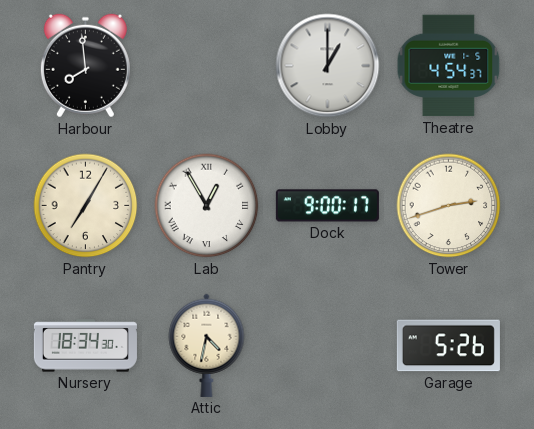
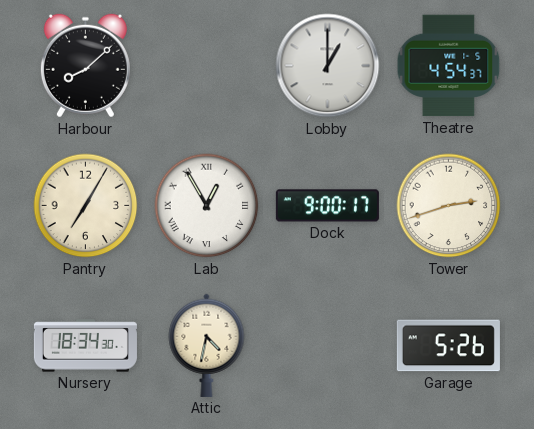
Harbour: 7:59 -> 8:08
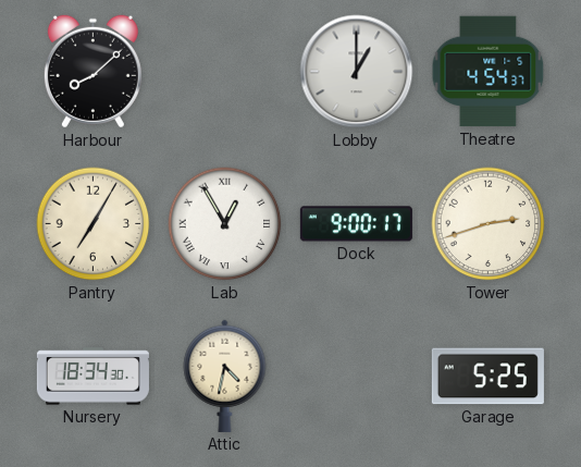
Garage: 5:26 -> 5:25
